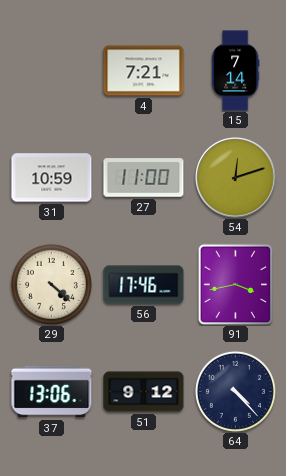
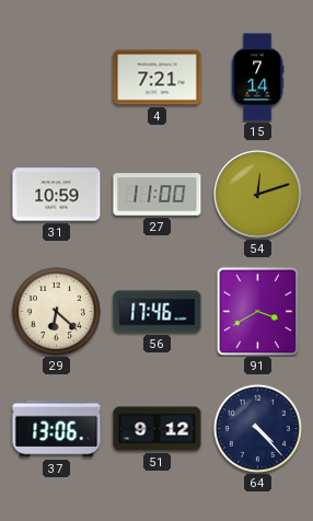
29: 4:22 -> 6:22
91: 3:43 -> 3:40
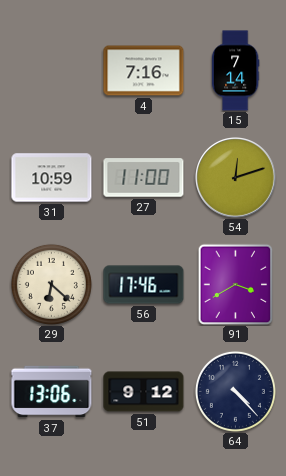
4: 7:21 -> 7:16
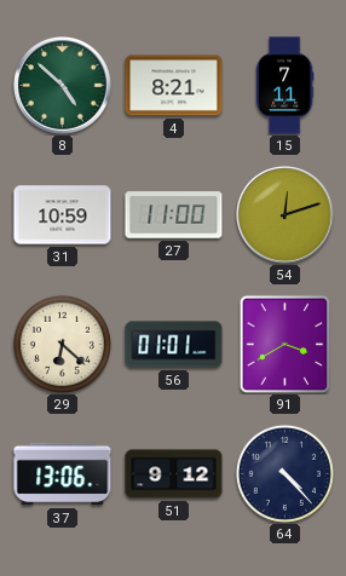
8: none -> 4:52
4: 7:16 -> 8:21
15: 7:14 -> 7:11
56: 17:46 -> 01:01
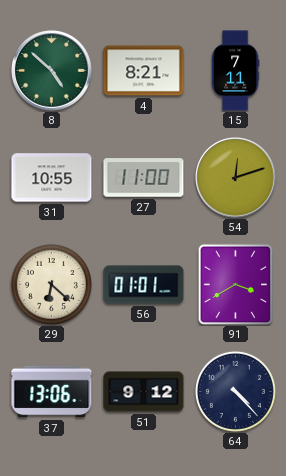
31: 10:59 -> 10:55
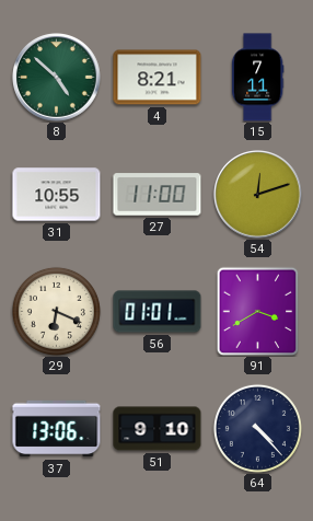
29: 6:22 -> 6:19
51: 9:12 -> 9:10
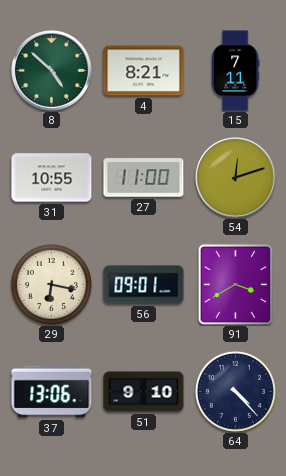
29: 6:19 -> 6:17
56: 01:01 -> 09:01
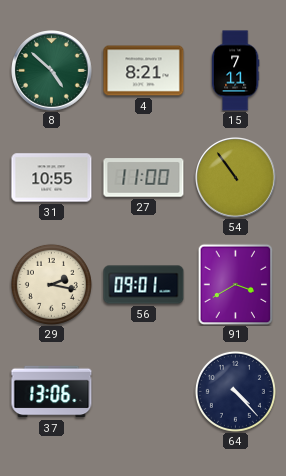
54: 12:12 -> 10:54
29: 6:17 -> 2:17
51: 9:10 -> none
